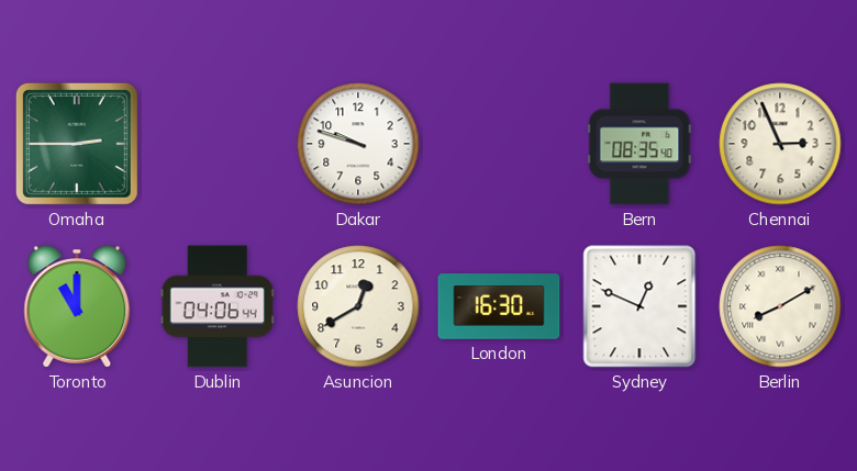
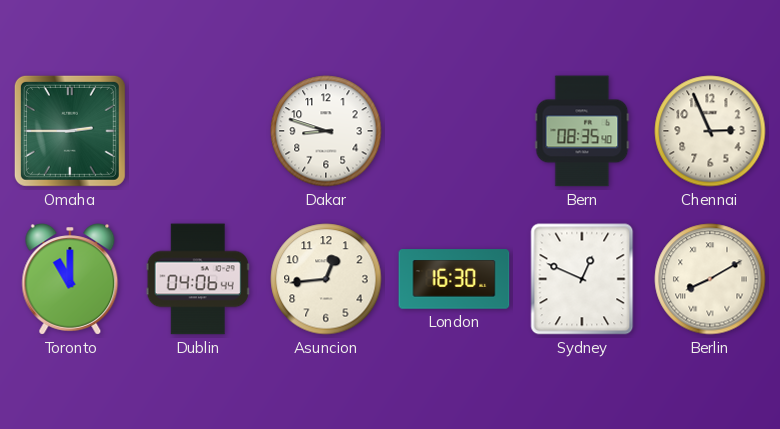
Dakar: 9:48 -> 8:48
Asuncion: 12:40 -> 12:44
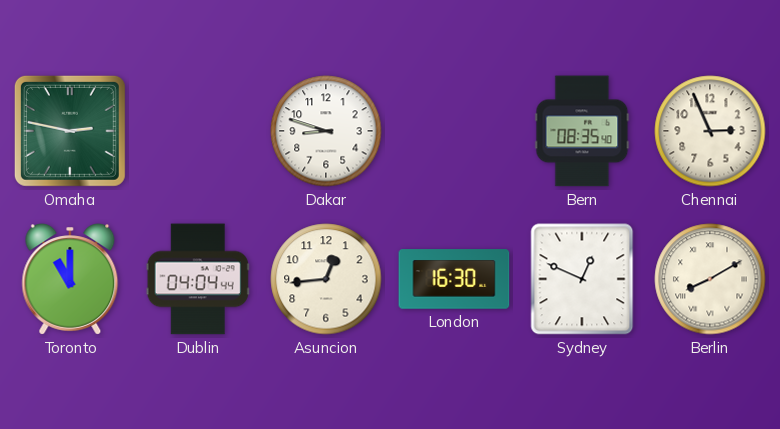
Omaha: 2:45 -> 2:47
Dublin: 04:06 -> 04:04
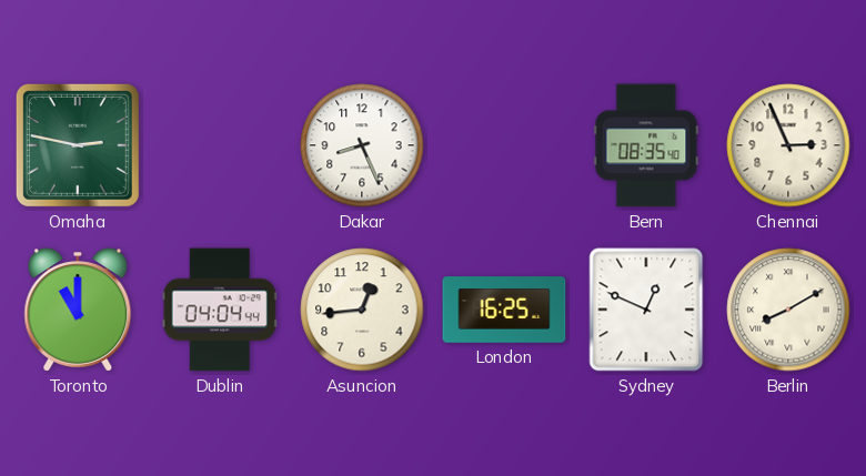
Dakar: 8:48 -> 8:26
London: 16:30 -> 16:25
